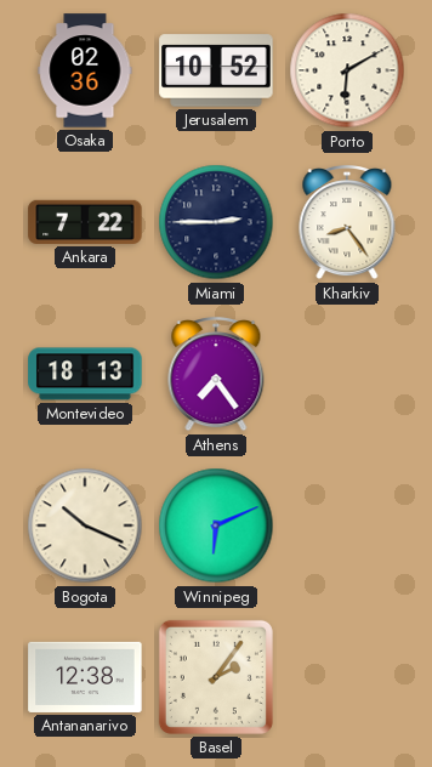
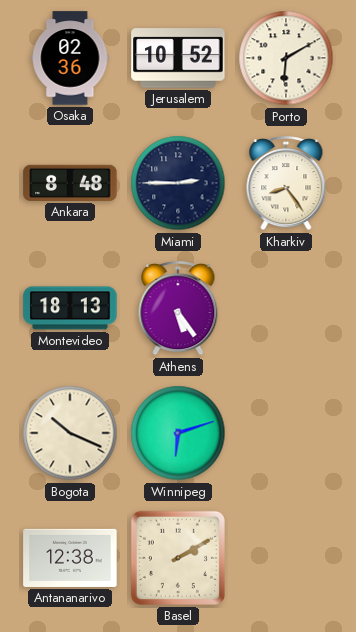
Ankara: 7:22 -> 8:48
Athens: 7:24 -> 5:24
Winnipeg: 6:11 -> 6:12
Basel: 2:06 -> 2:10
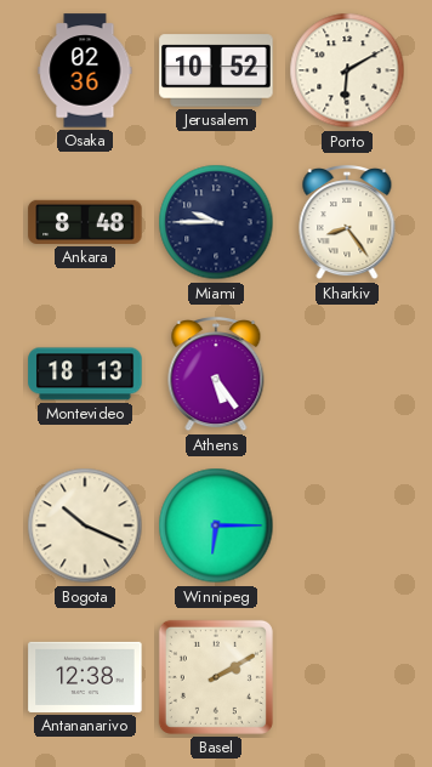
Miami: 2:45 -> 9:45
Winnipeg: 6:12 -> 6:15
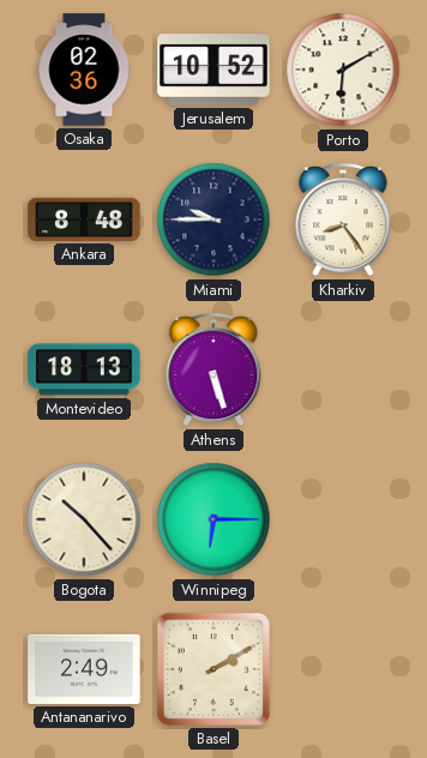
Athens: 5:24 -> 5:27
Bogota: 10:19 -> 10:23
Antananarivo: 12:38 -> 2:49
